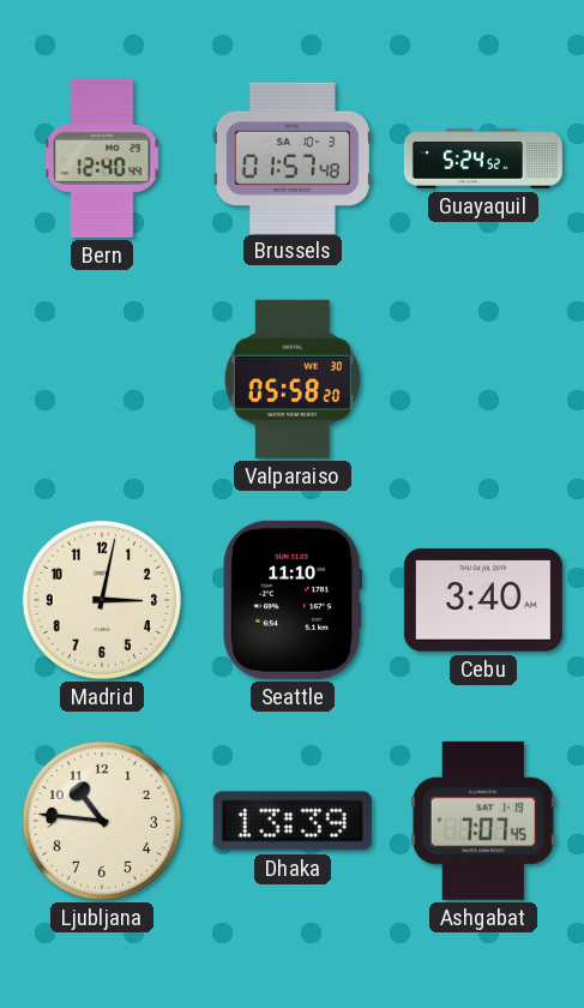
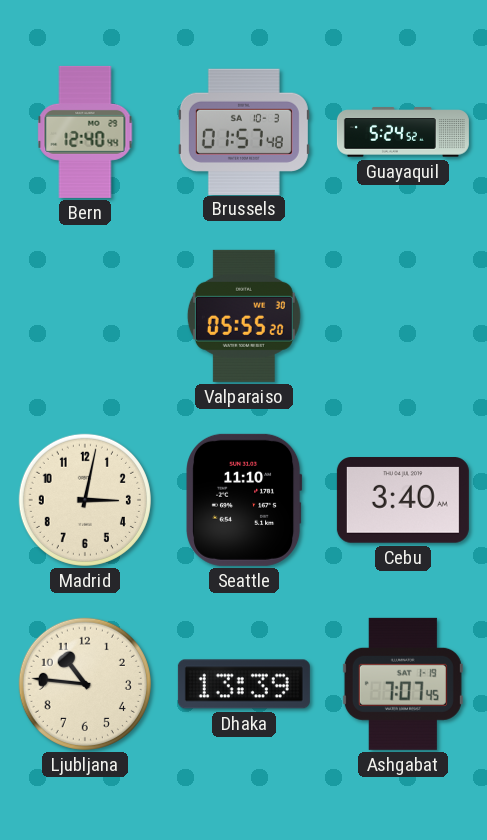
Valparaiso: 05:58 -> 05:55
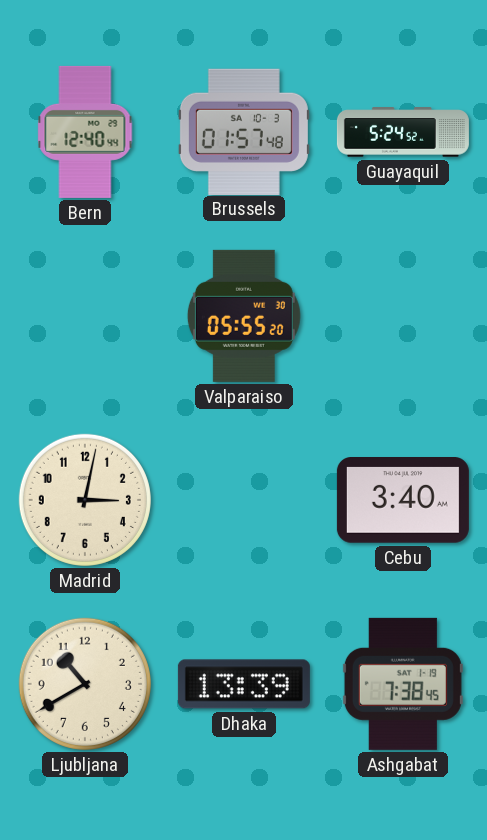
Seattle: 11:10 -> none
Ljubljana: 10:46 -> 10:40
Ashgabat: 7:07 -> 7:38
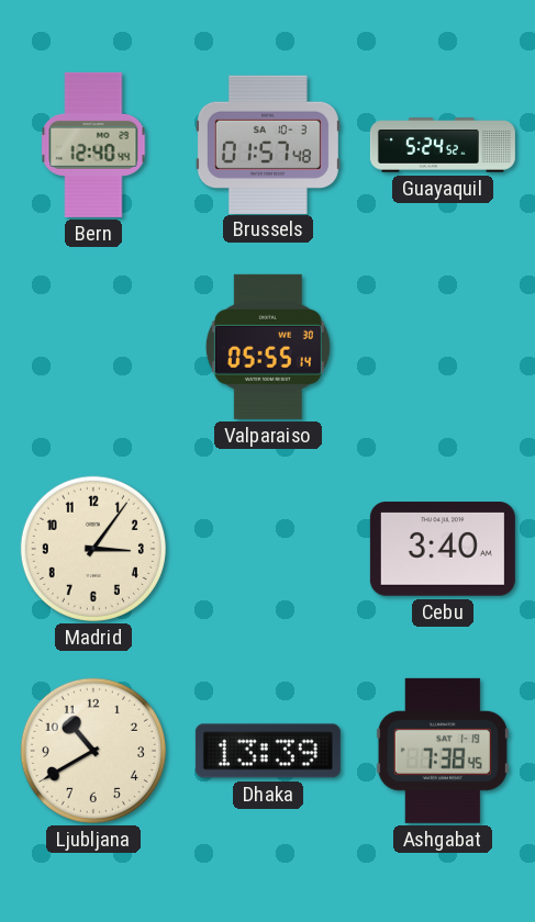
Valparaiso: 05:55:20 -> 05:55:14
Madrid: 3:02 -> 3:06
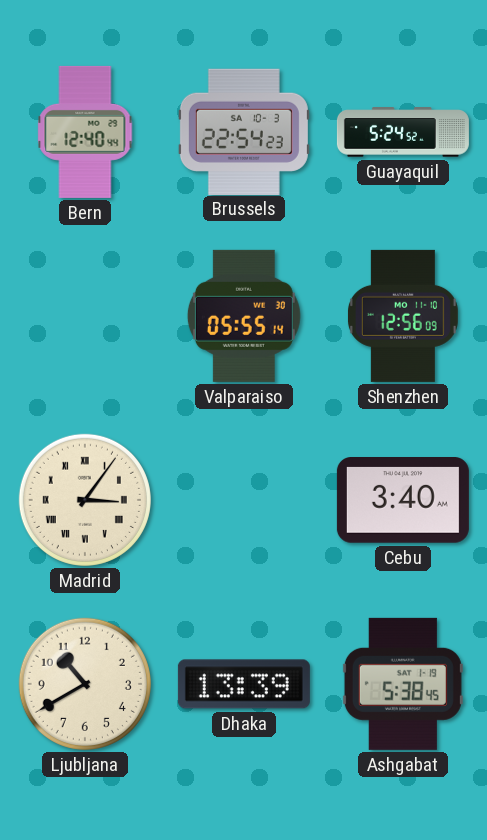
Brussels: 01:57 -> 22:54
Shenzhen: none -> 12:56
Madrid numerals: Arabic -> Roman
Ashgabat: 7:38 -> 5:38
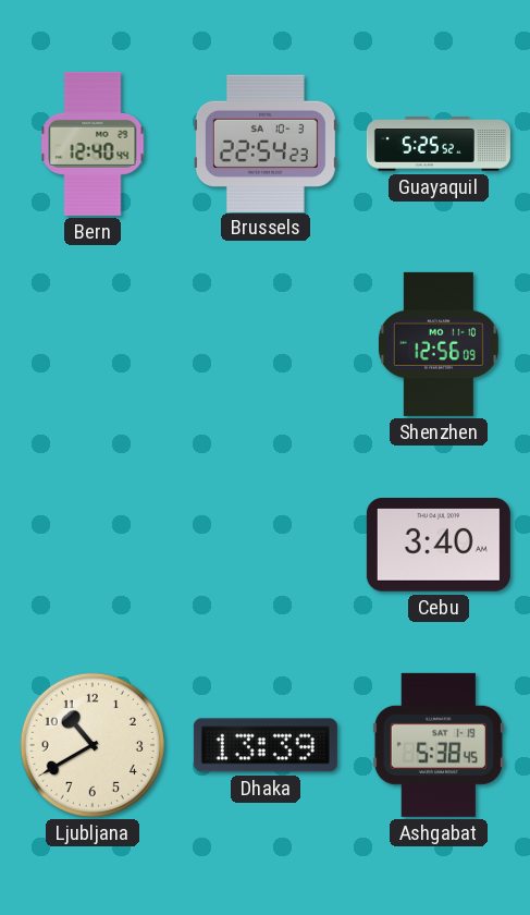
Guayaquil: 5:24 -> 5:25
Valparaiso: 05:55 -> none
Madrid: 3:06 -> none
